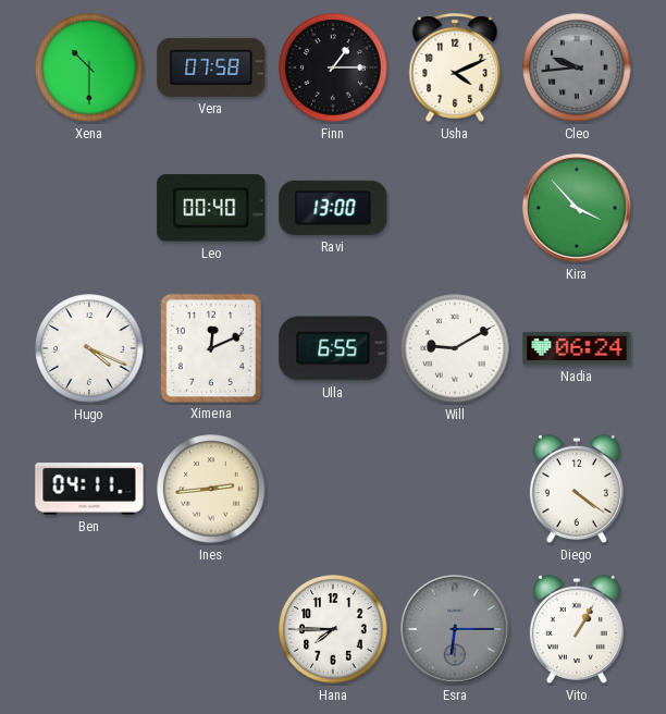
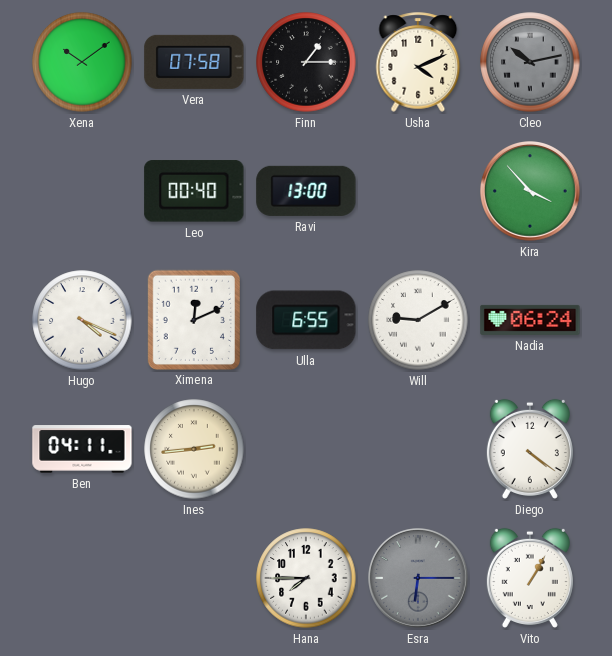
Xena: 10:30 -> 10:09
Cleo: 9:44 -> 10:13
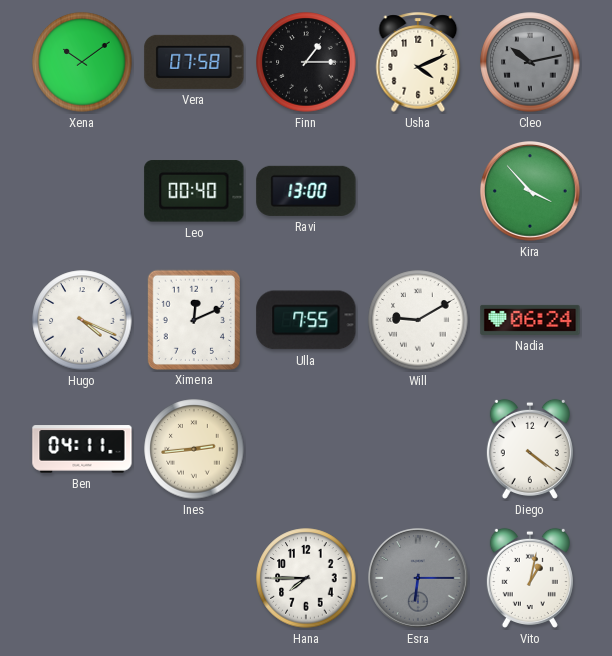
Ulla: 6:55 -> 7:55
Vito: 1:05 -> 1:02
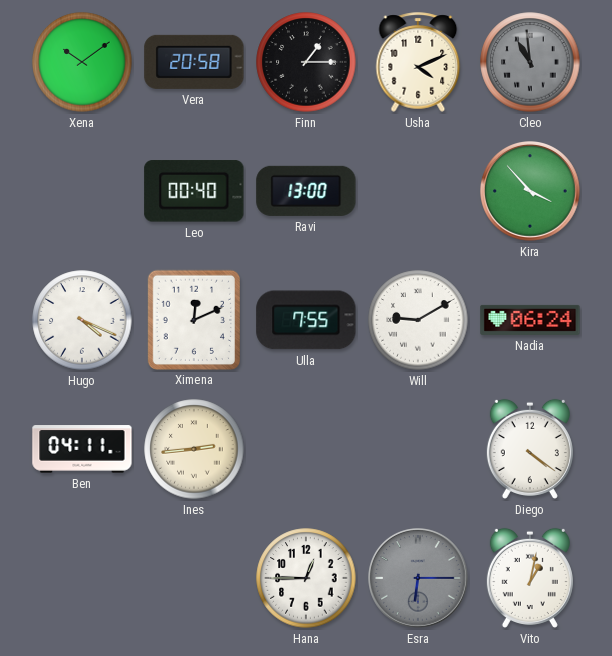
Vera: 07:58 -> 20:58
Cleo: 10:13 -> 10:59
Hana: 7:45 -> 12:45
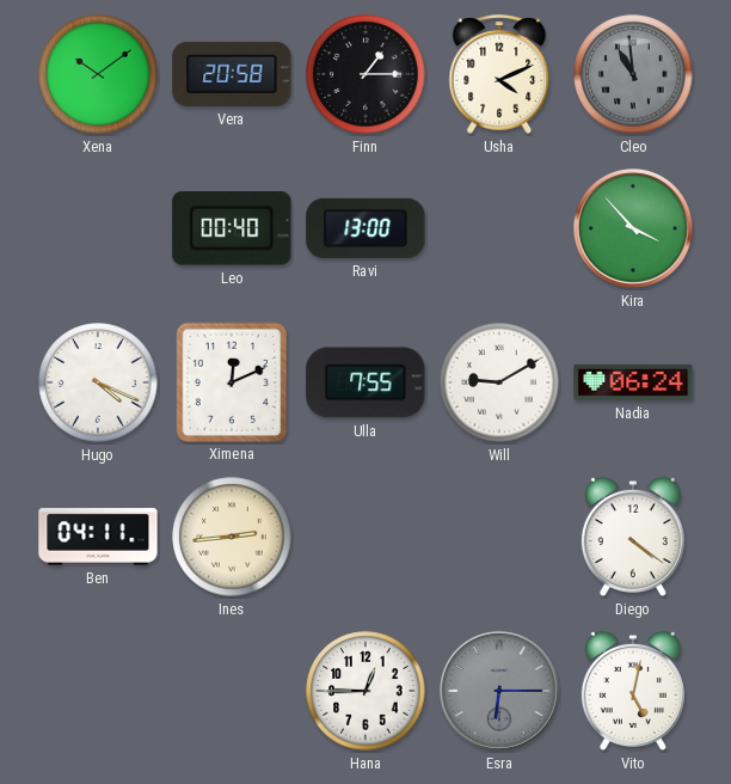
Vito: 1:02 -> 5:02
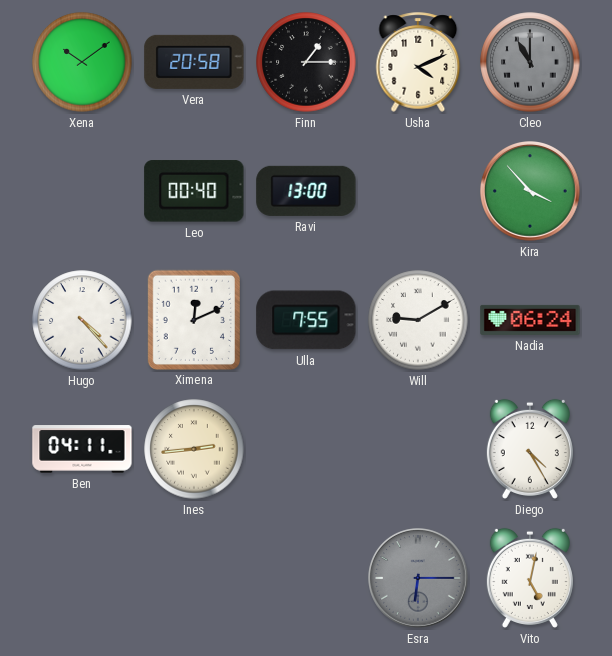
Cleo: 10:59 -> 11:00
Hugo: 4:19 -> 4:23
Diego: 4:21 -> 4:25
Hana: 12:45 -> none
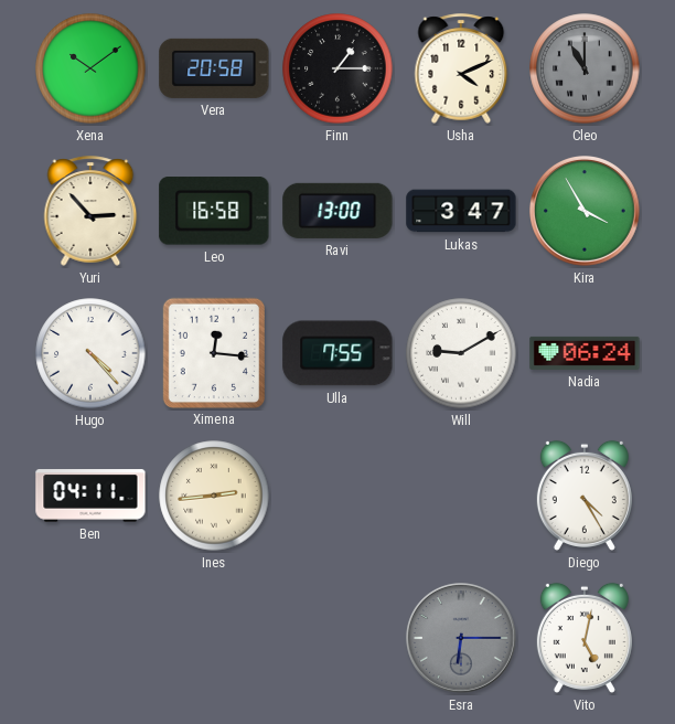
Yuri: none -> 2:53
Leo: 00:40 -> 16:58
Lukas: none -> 3:47
Kira: 3:53 -> 3:55
Ximena: 12:11 -> 12:16
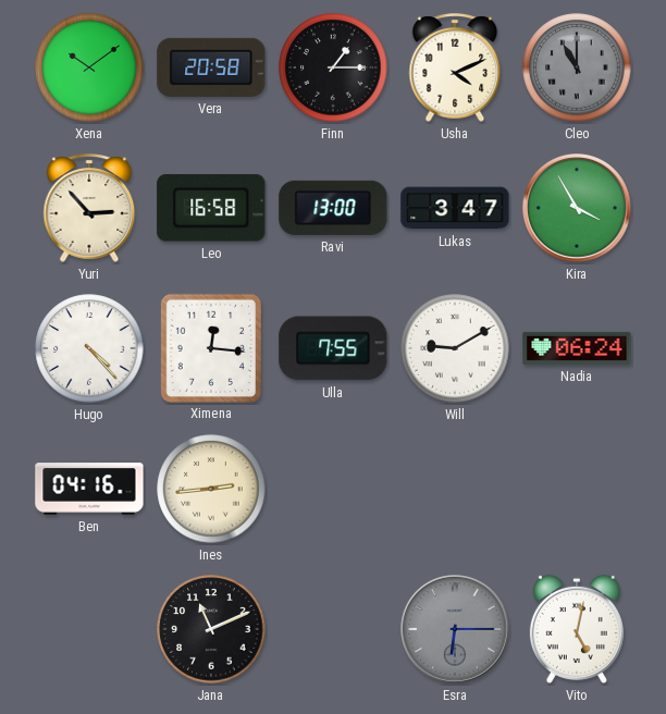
Ben: 04:11 -> 04:16
Diego: 4:25 -> none
Jana: none -> 11:11
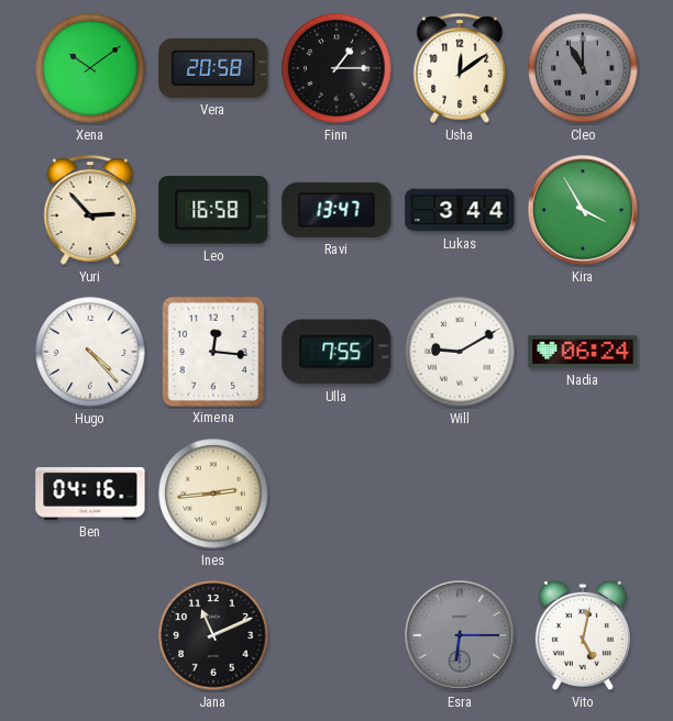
Usha: 4:11 -> 12:09
Ravi: 13:00 -> 13:47
Lukas: 3:47 -> 3:44
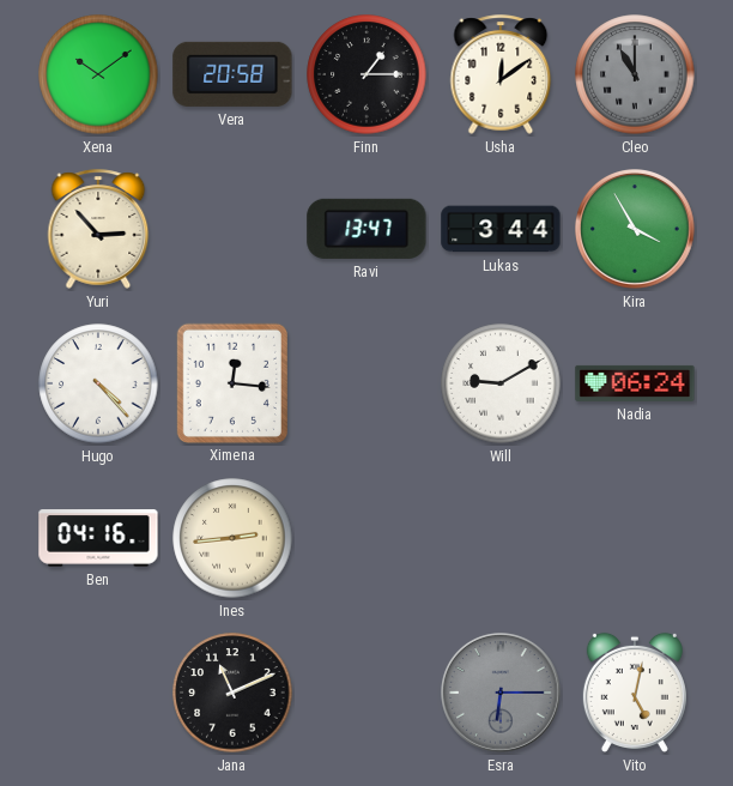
Leo: 16:58 -> none
Ulla: 7:55 -> none
